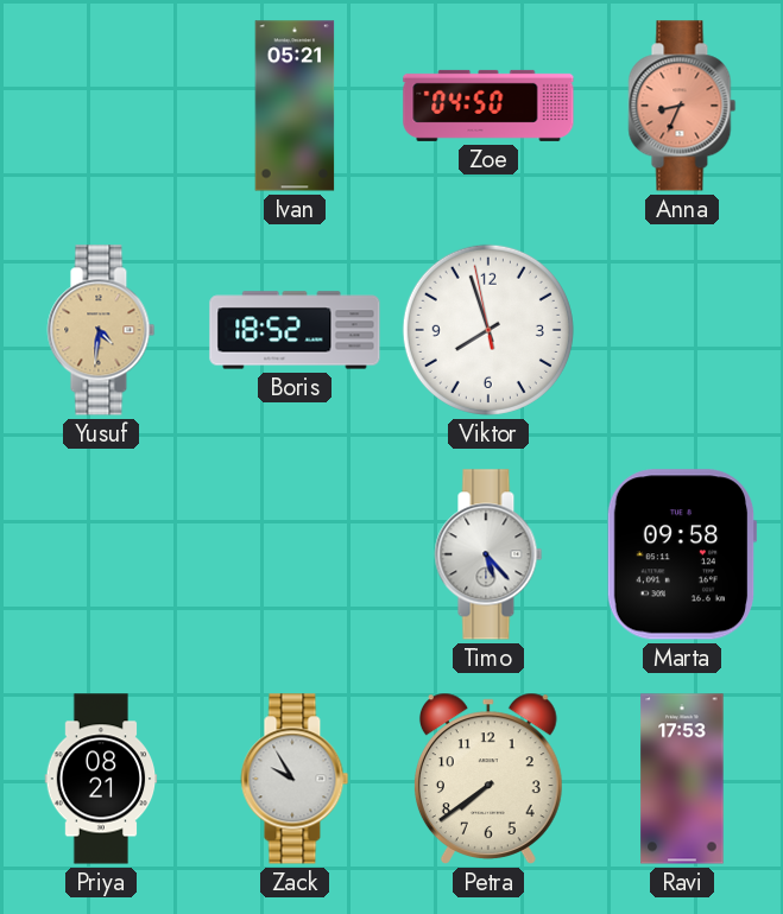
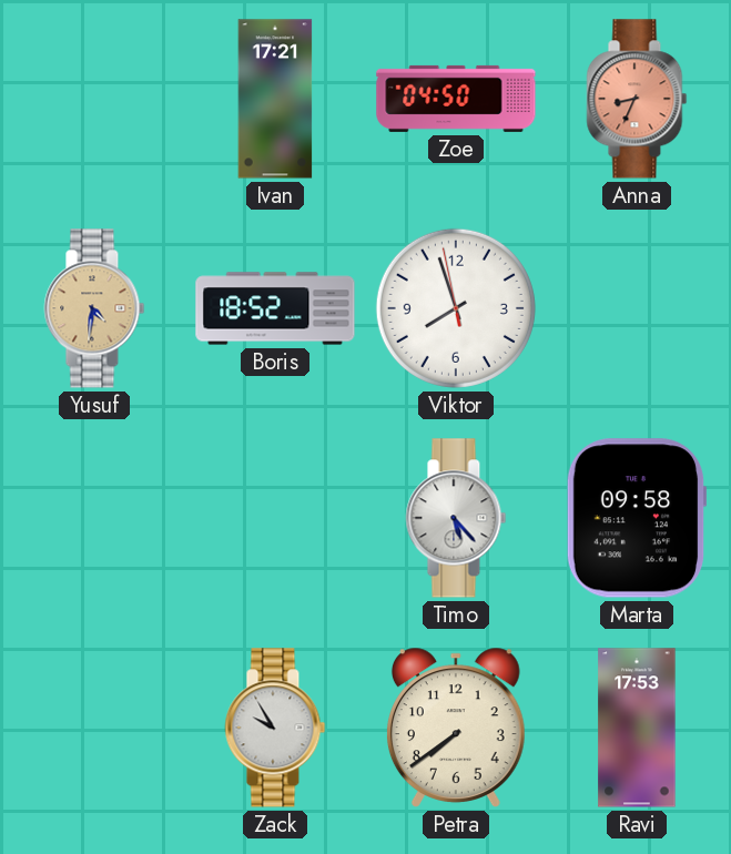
Ivan: 05:21 -> 17:21
Priya: 08:21 -> none
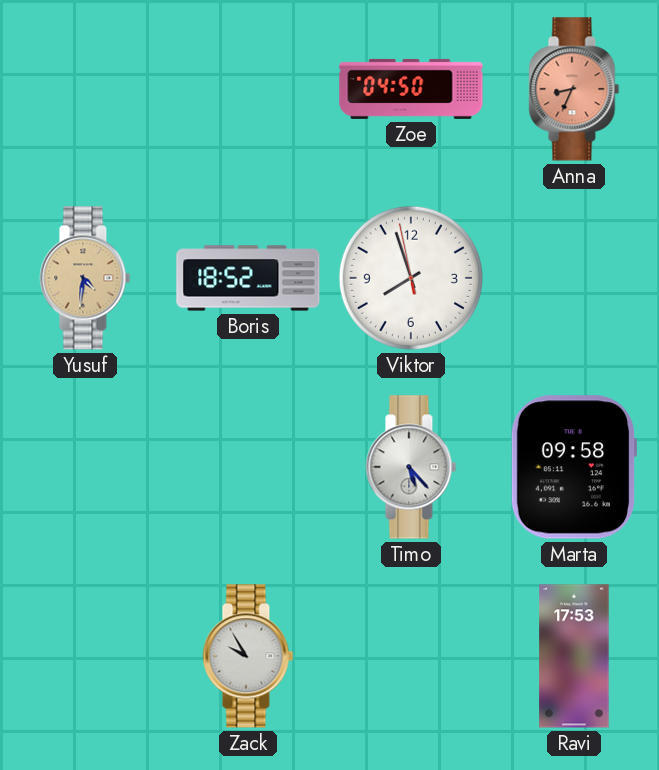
Ivan: 17:21 -> none
Petra: 7:39 -> none
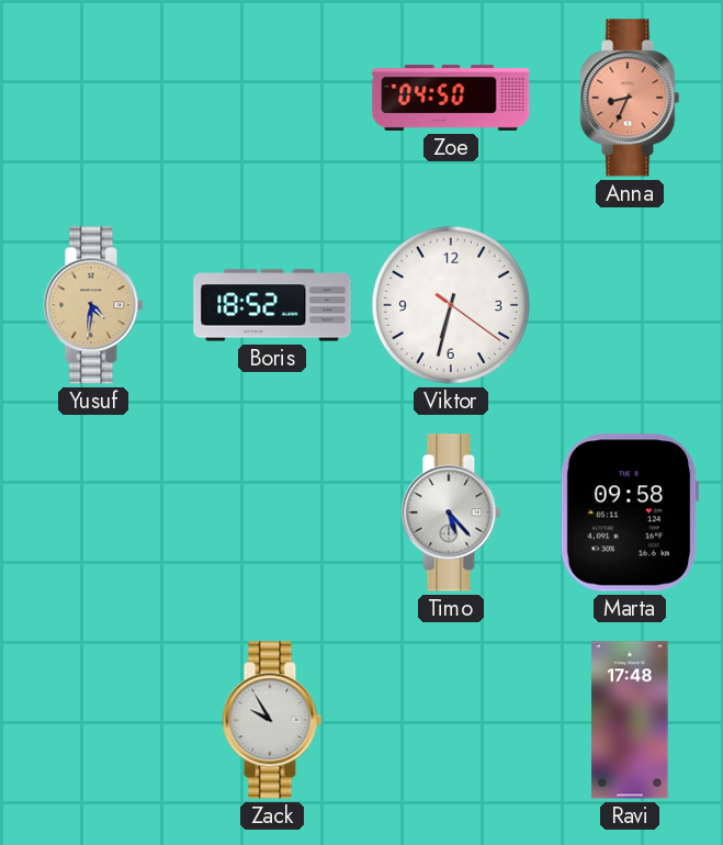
Viktor: 7:56 -> 6:32
Ravi: 17:53 -> 17:48
